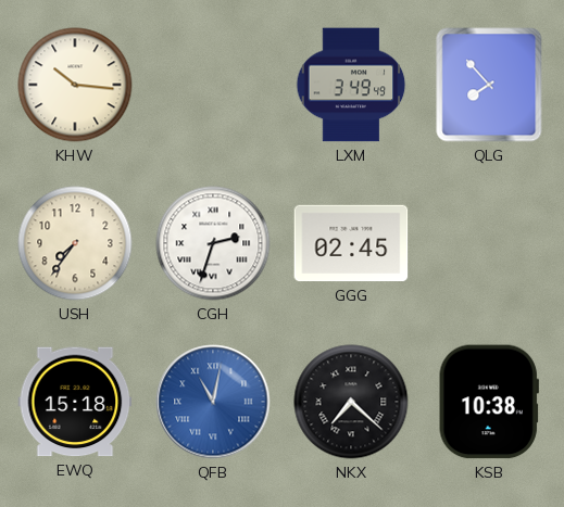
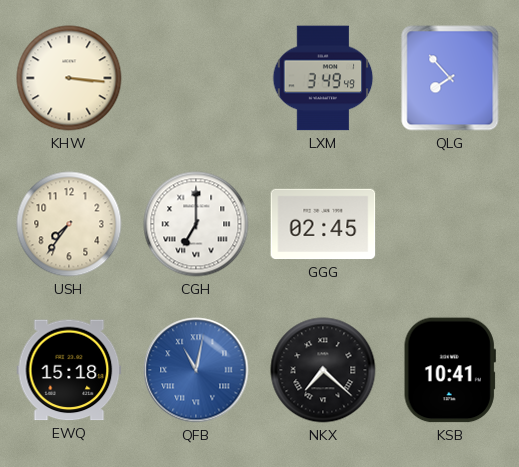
KHW: 10:16 -> 3:16
CGH: 2:33 -> 7:00
KSB: 10:38 -> 10:41
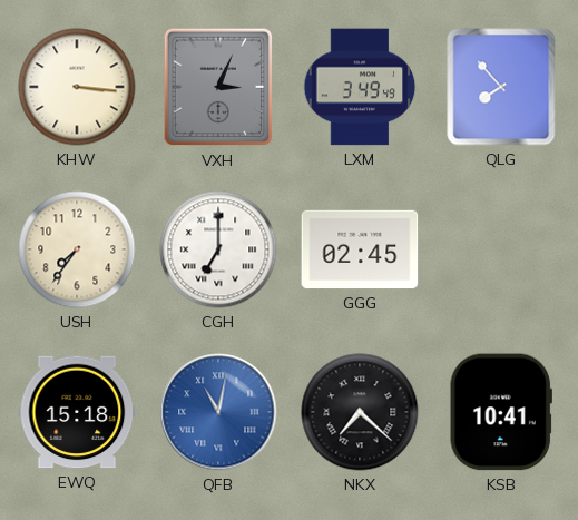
VXH: none -> 3:04
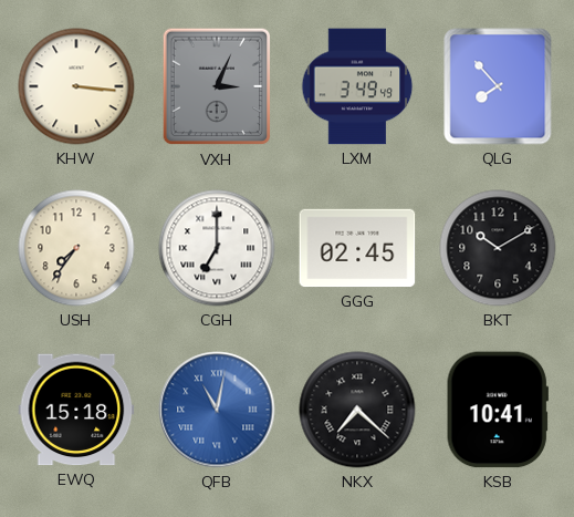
BKT: none -> 10:10
